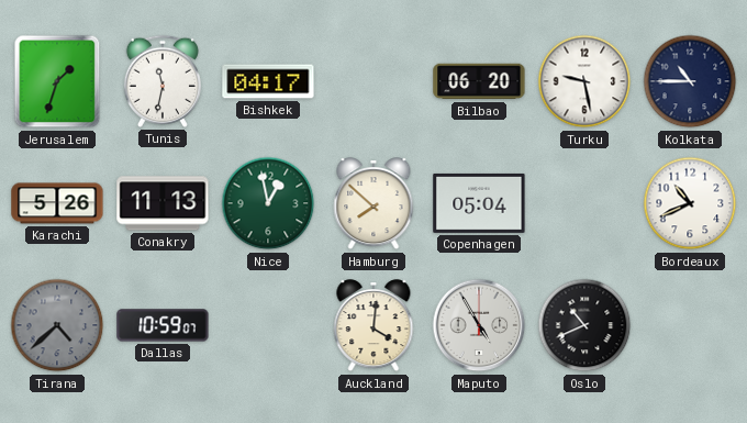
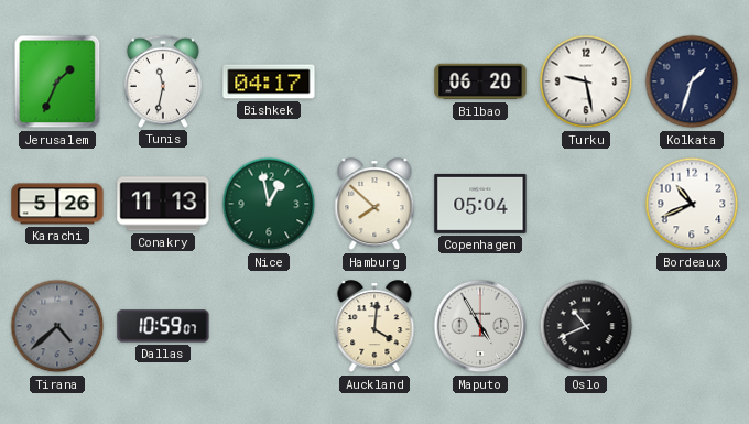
Jerusalem: 1:33 -> 1:34
Kolkata: 10:45 -> 1:33
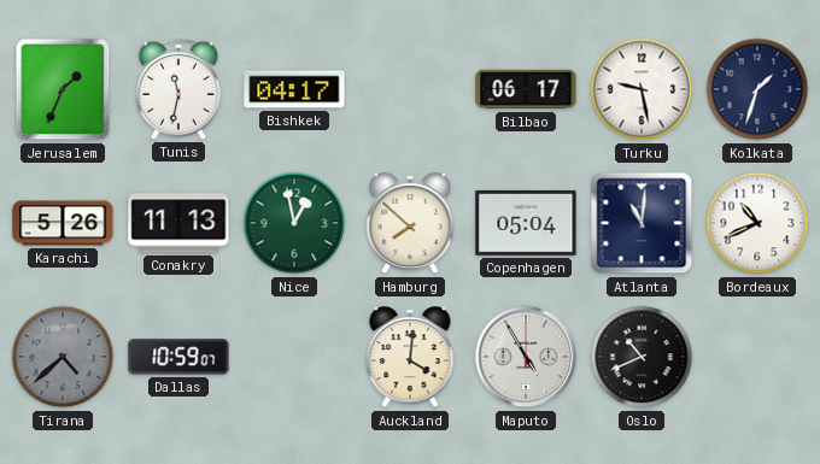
Bilbao: 06:20 -> 06:17
Atlanta: none -> 11:01
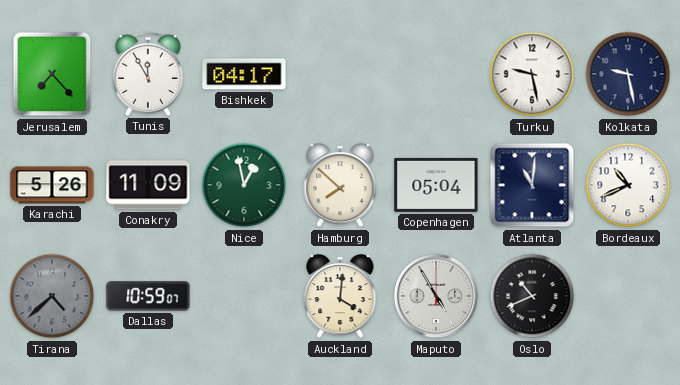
Jerusalem: 1:34 -> 7:23
Tunis: 11:32 -> 11:55
Bilbao: 06:17 -> none
Kolkata: 1:33 -> 9:28
Conakry: 11:13 -> 11:09
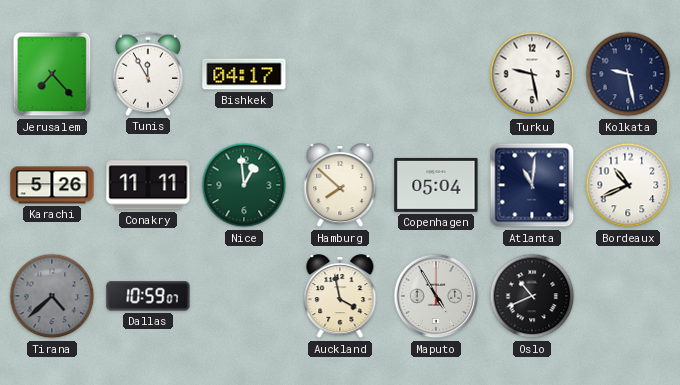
Conakry: 11:09 -> 11:11
Nice: 12:58 -> 12:59
Auckland: 4:01 -> 3:58
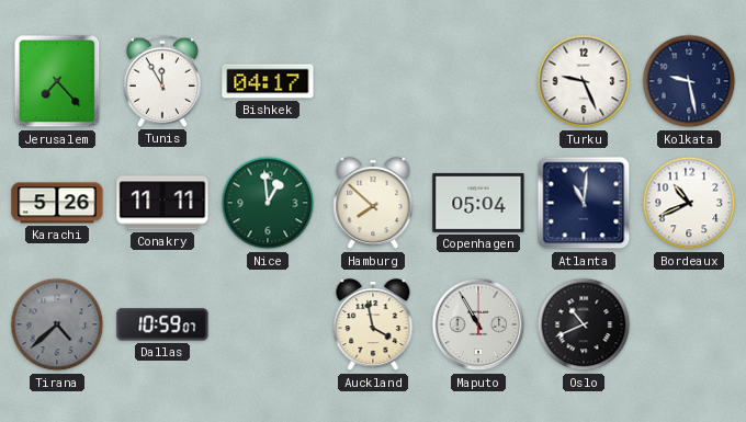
Turku: 9:28 -> 9:26
Maputo: 4:55 -> 10:55
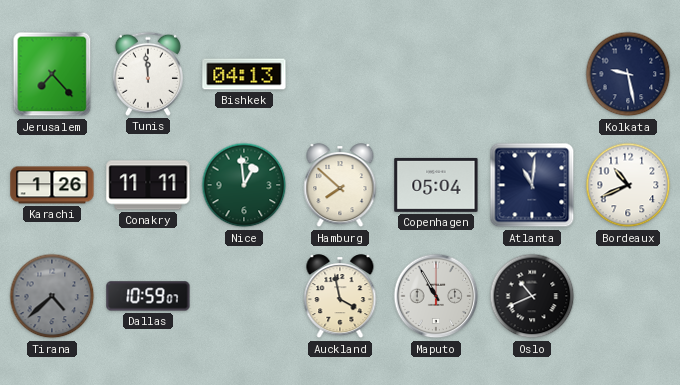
Tunis: 11:55 -> 11:59
Bishkek: 04:17 -> 04:13
Turku: 9:26 -> none
Karachi: 5:26 -> 1:26
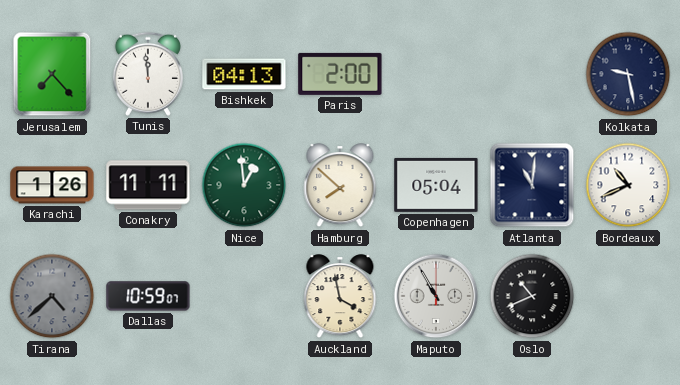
Paris: none -> 2:00
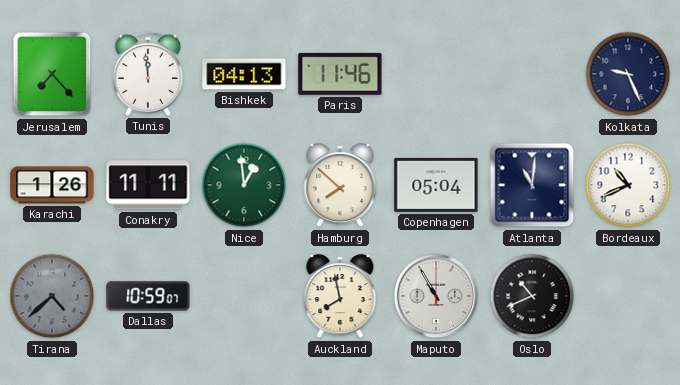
Paris: 2:00 -> 11:46
Kolkata: 9:28 -> 9:26
Auckland: 3:58 -> 7:58
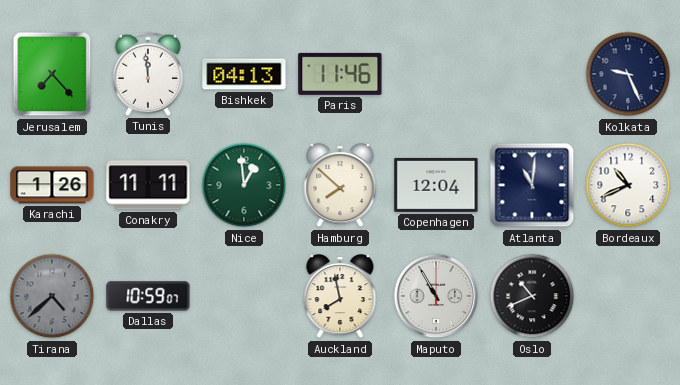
Copenhagen: 05:04 -> 12:04
